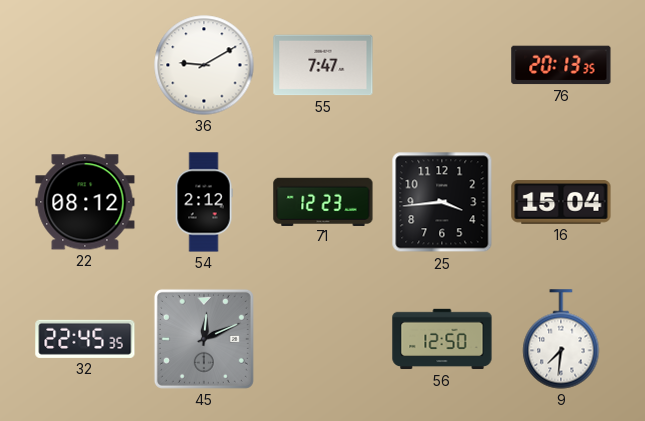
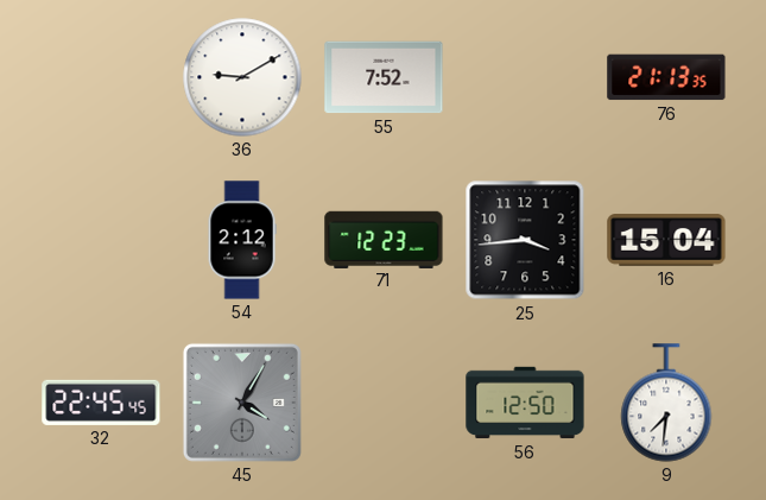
55: 7:47 -> 7:52
76: 20:13 -> 21:13
22: 08:12 -> none
32: 22:45:35 -> 22:45:45
45: 12:11 -> 4:05
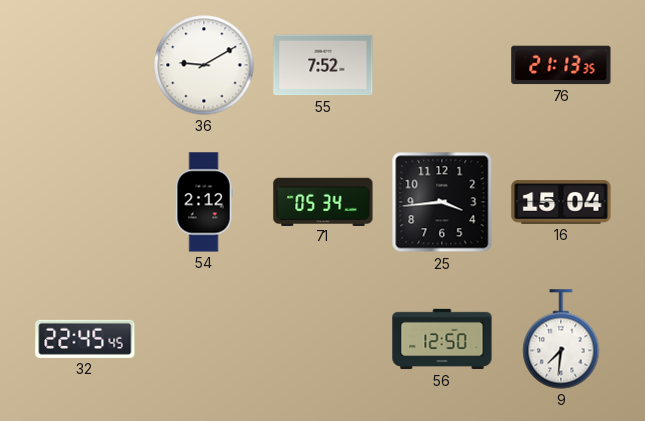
71: 12:23 -> 05:34
45: 4:05 -> none
